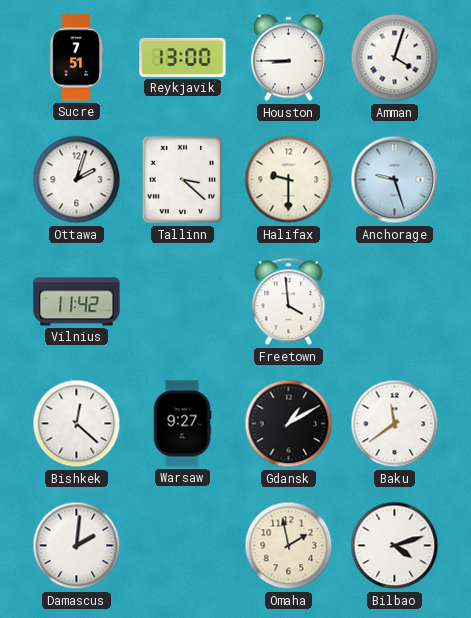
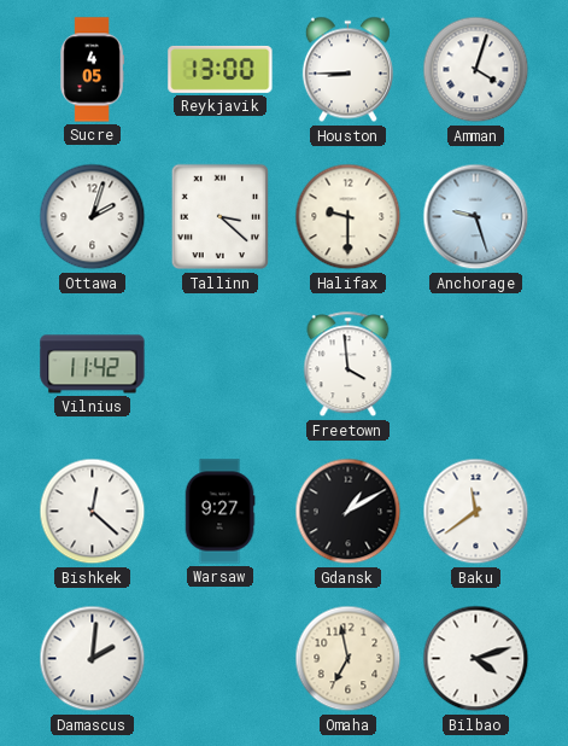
Sucre: 7:51 -> 4:05
Omaha: 1:58 -> 6:58
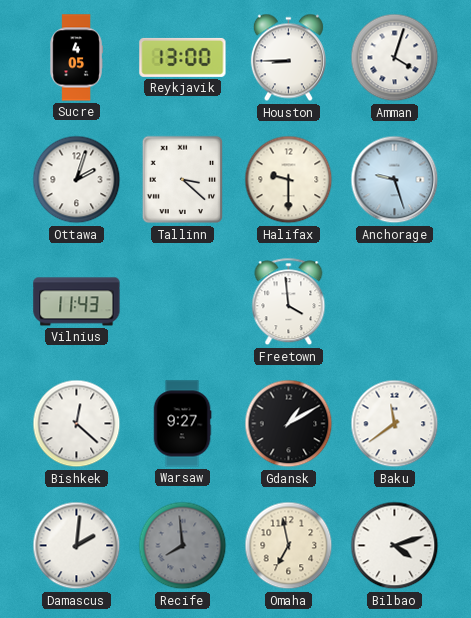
Vilnius: 11:42 -> 11:43
Recife: none -> 7:59
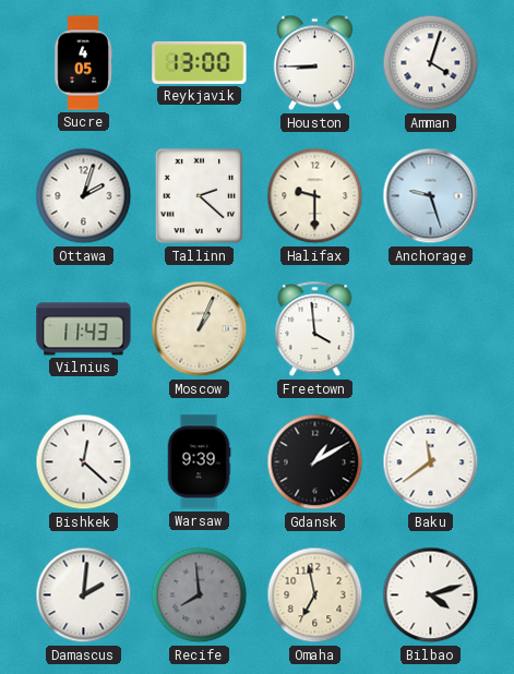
Tallinn: 3:22 -> 2:22
Moscow: none -> 1:04
Warsaw: 9:27 -> 9:39
